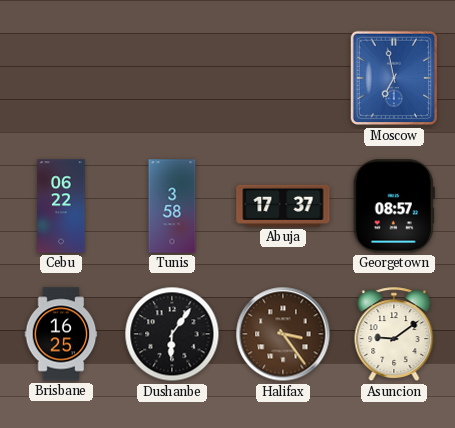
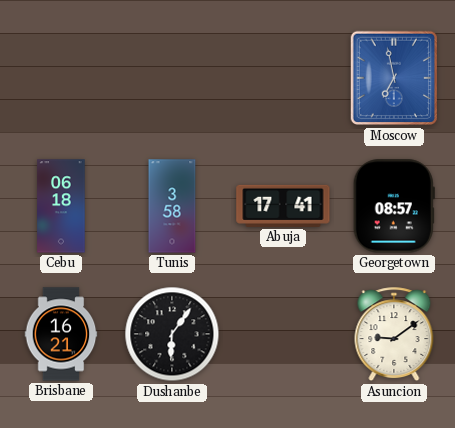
Cebu: 06:22 -> 06:18
Abuja: 17:37 -> 17:41
Brisbane: 16:25 -> 16:21
Halifax: 3:24 -> none
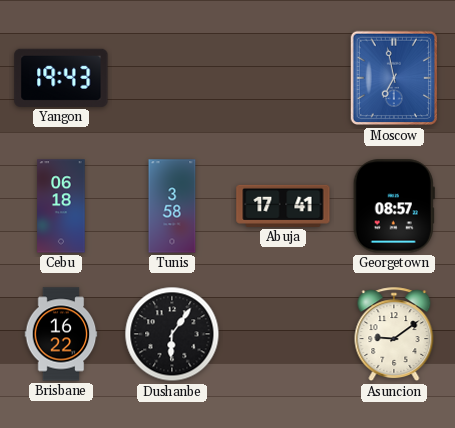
Yangon: none -> 19:43
Brisbane: 16:21 -> 16:22
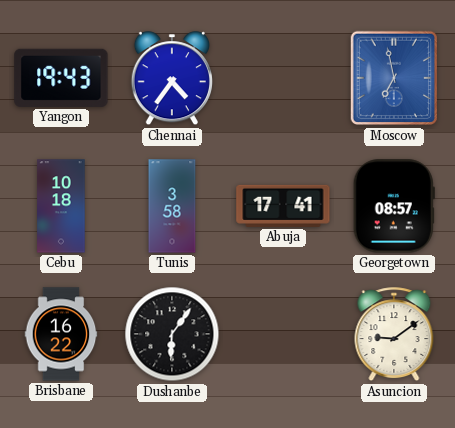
Chennai: none -> 4:36
Cebu: 06:18 -> 10:18
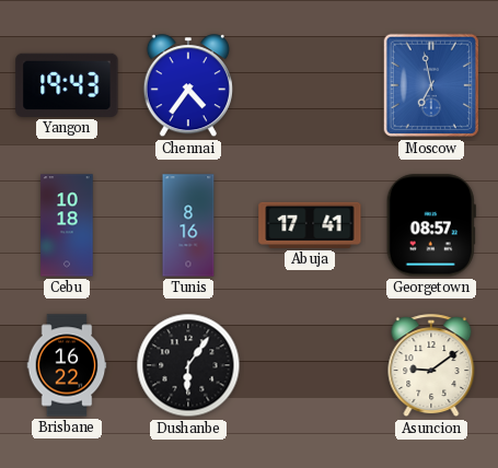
Tunis: 3:58 -> 8:16
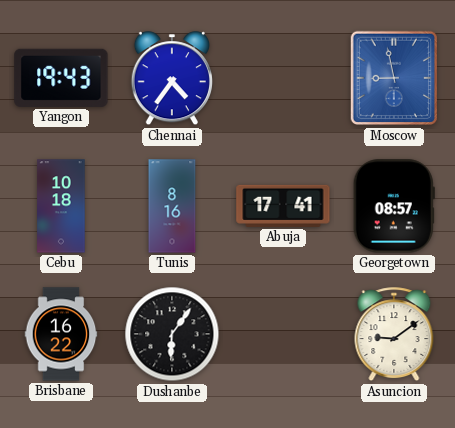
Moscow: 6:58 -> 8:58
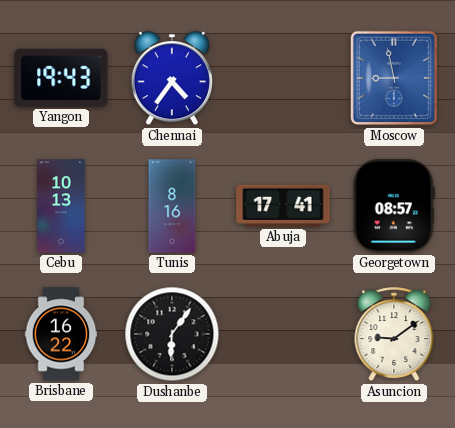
Cebu: 10:18 -> 10:13
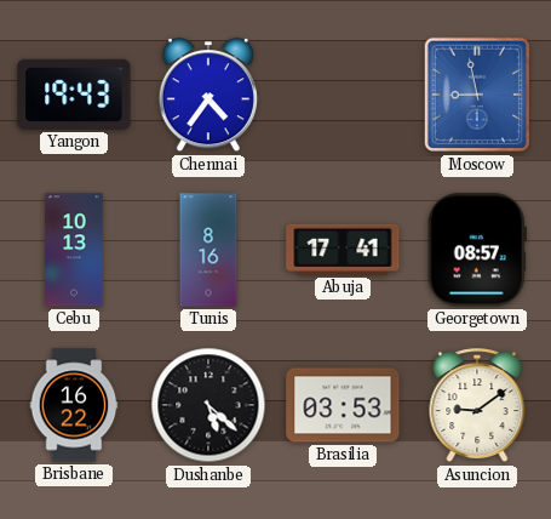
Dushanbe: 6:06 -> 5:22
Brasilia: none -> 03:53
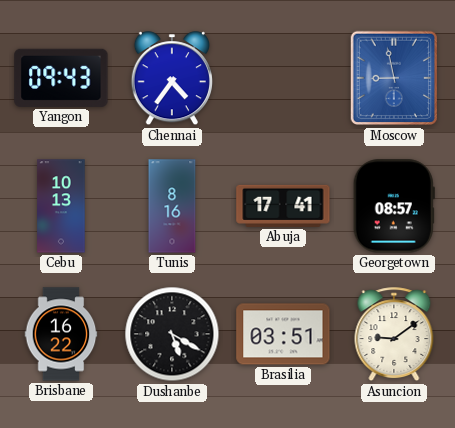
Yangon: 19:43 -> 09:43
Dushanbe: 5:22 -> 5:20
Brasilia: 03:53 -> 03:51
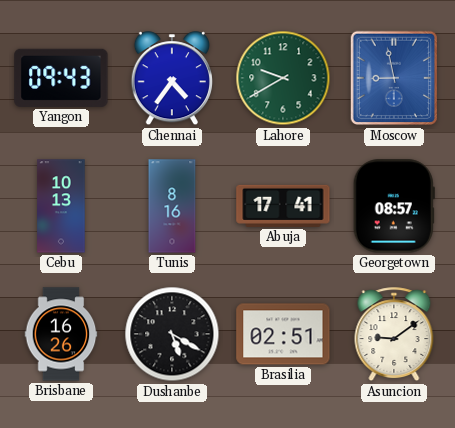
Lahore: none -> 9:40
Brisbane: 16:22 -> 16:26
Brasilia: 03:51 -> 02:51
